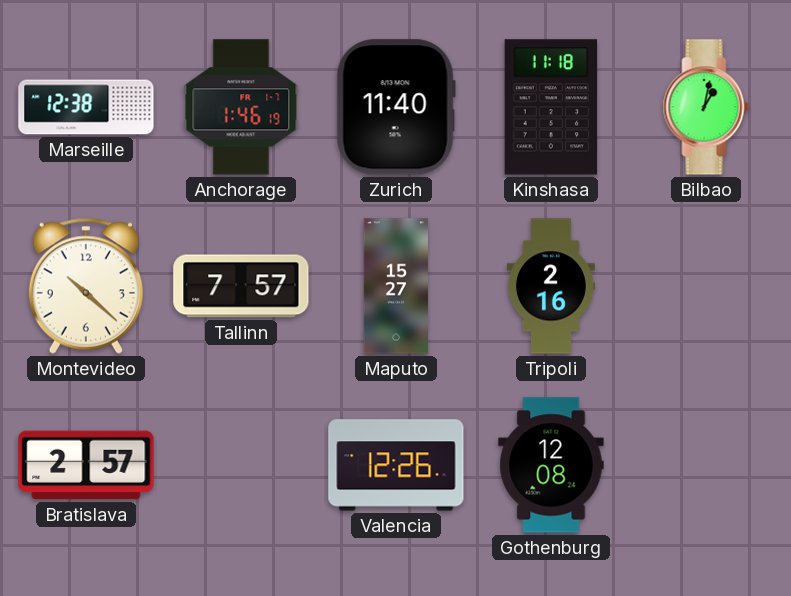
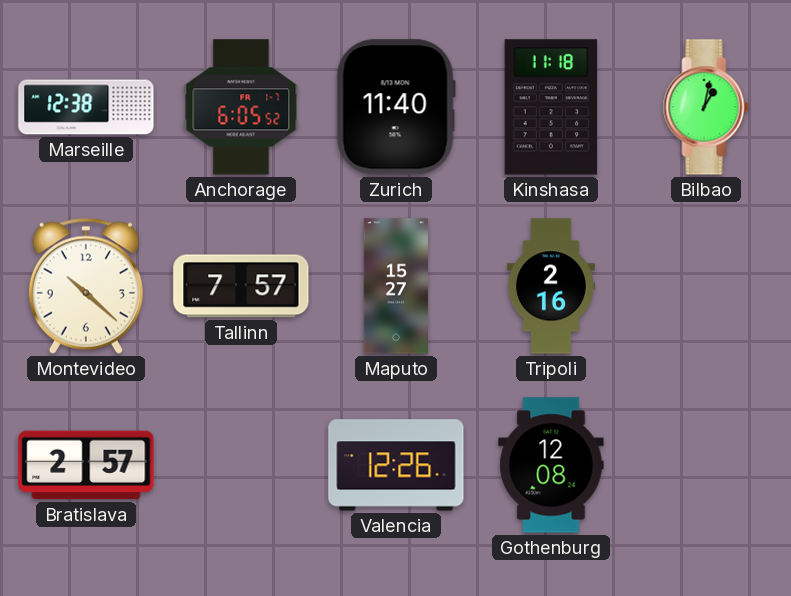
Anchorage: 1:46 -> 6:05
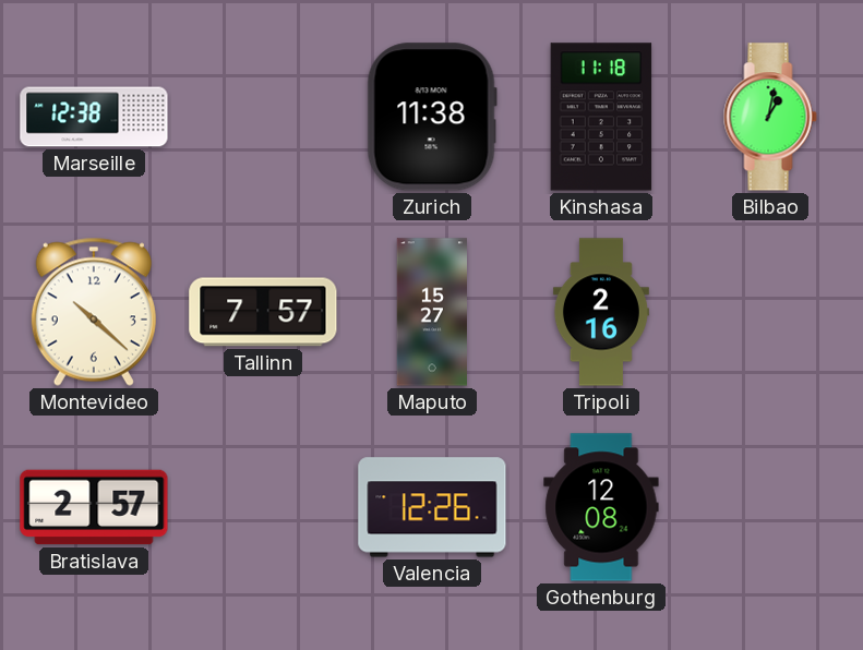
Anchorage: 6:05 -> none
Zurich: 11:40 -> 11:38
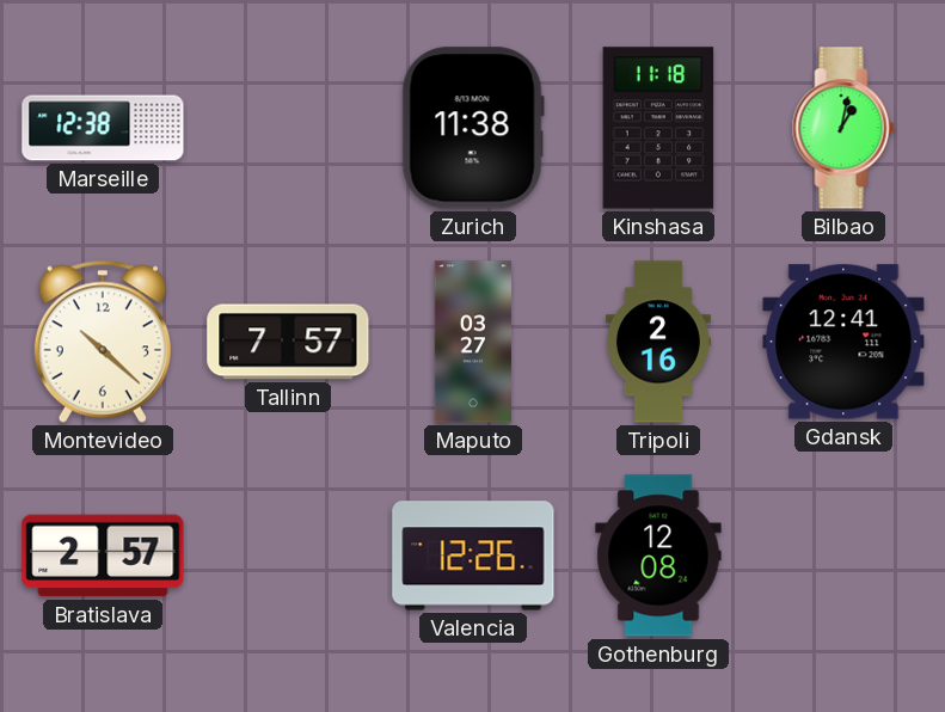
Maputo: 15:27 -> 03:27
Gdansk: none -> 12:41
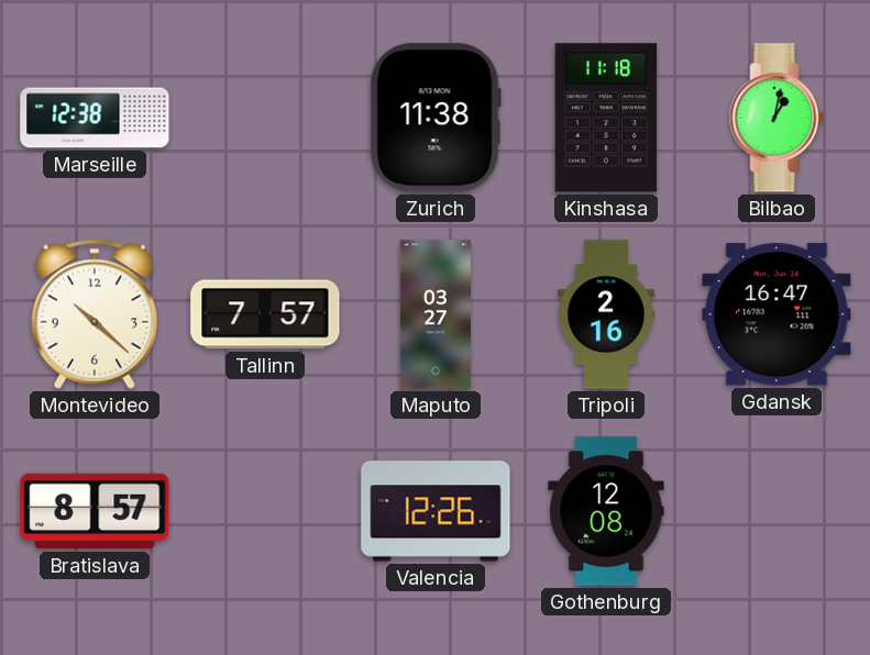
Gdansk: 12:41 -> 16:47
Bratislava: 2:57 -> 8:57
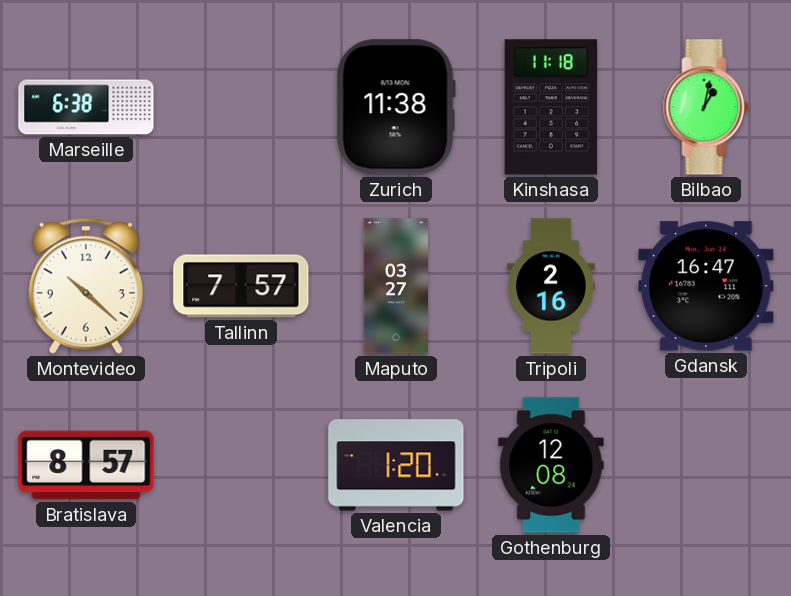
Marseille: 12:38 -> 6:38
Valencia: 12:26 -> 1:20
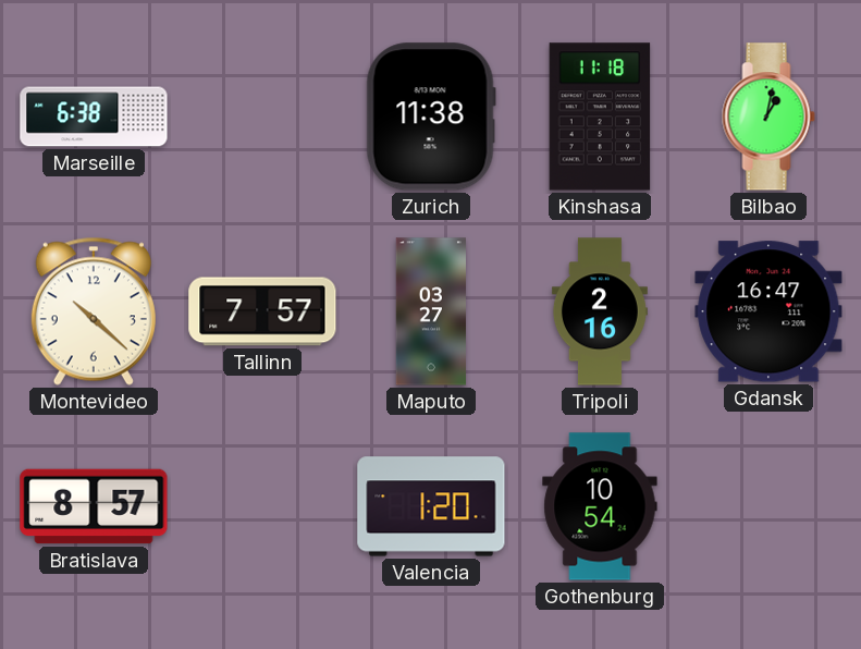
Gothenburg: 12:08 -> 10:54
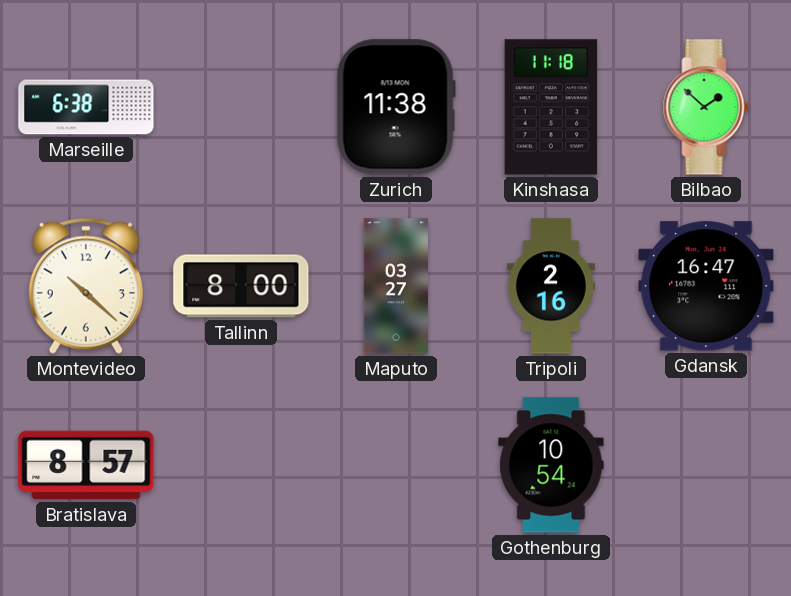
Bilbao: 1:02 -> 1:52
Tallinn: 7:57 -> 8:00
Valencia: 1:20 -> none
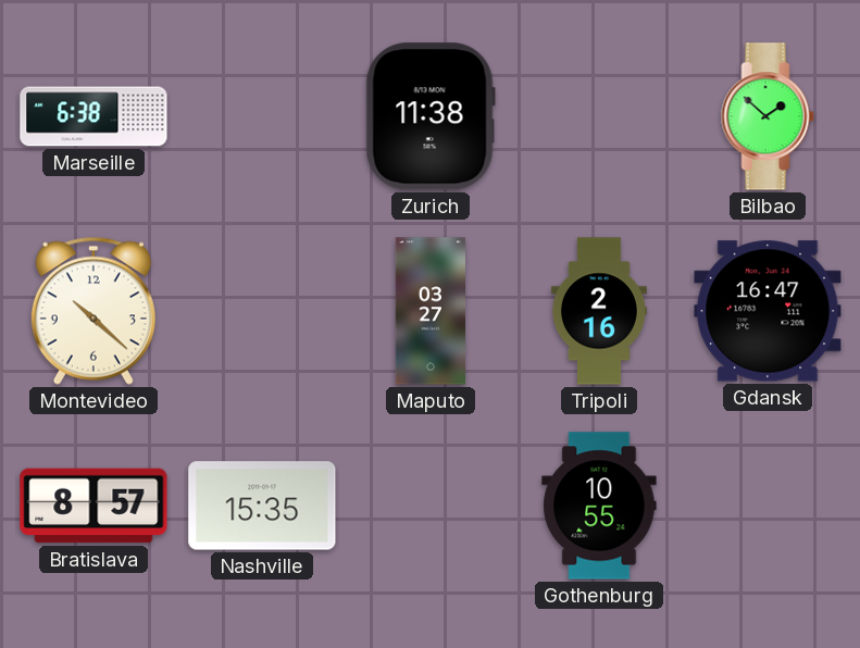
Kinshasa: 11:18 -> none
Tallinn: 8:00 -> none
Nashville: none -> 15:35
Gothenburg: 10:54 -> 10:55
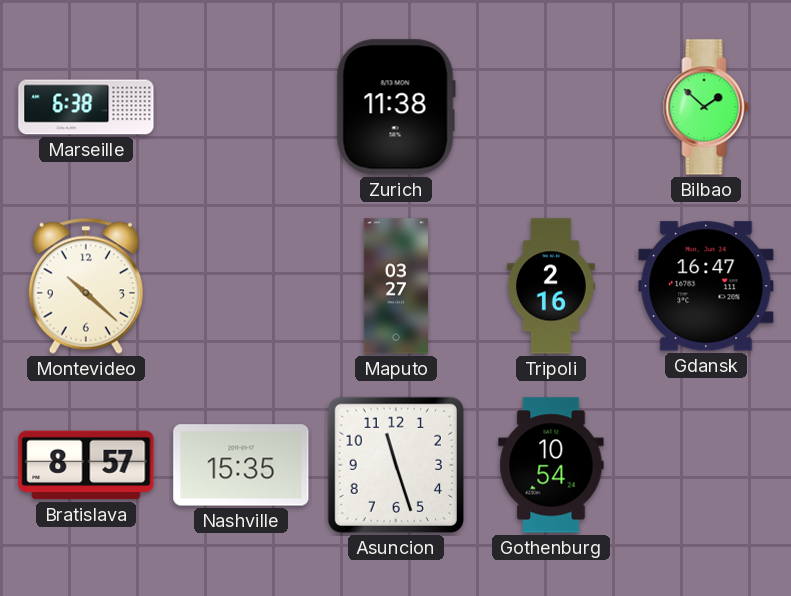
Asuncion: none -> 11:27
Gothenburg: 10:55 -> 10:54
